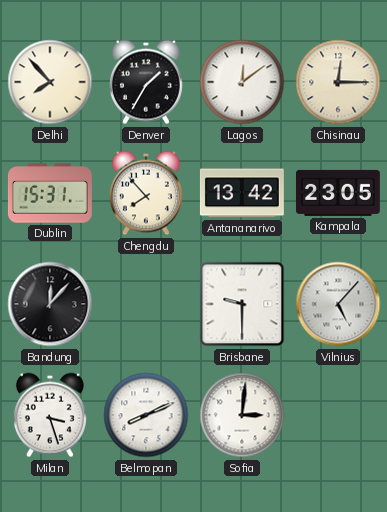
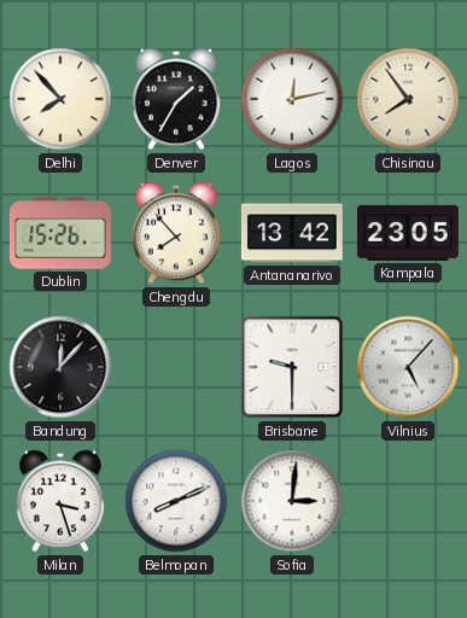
Lagos: 12:09 -> 12:13
Chisinau: 12:15 -> 7:54
Dublin: 15:31 -> 15:26
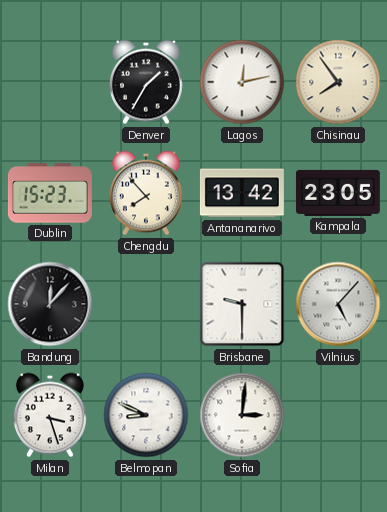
Delhi: 7:53 -> none
Dublin: 15:26 -> 15:23
Belmopan: 8:11 -> 8:49
